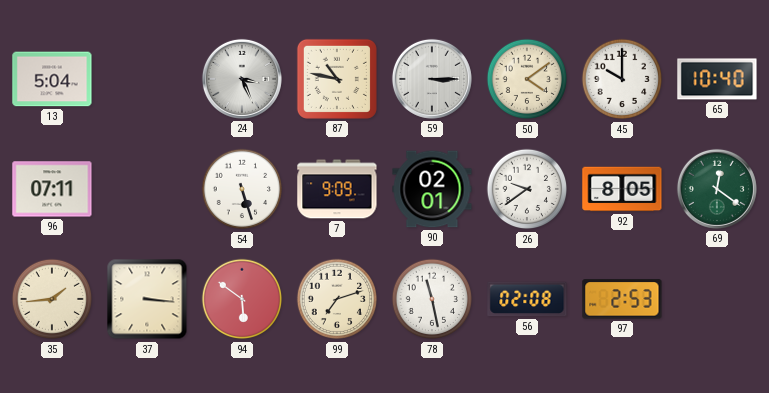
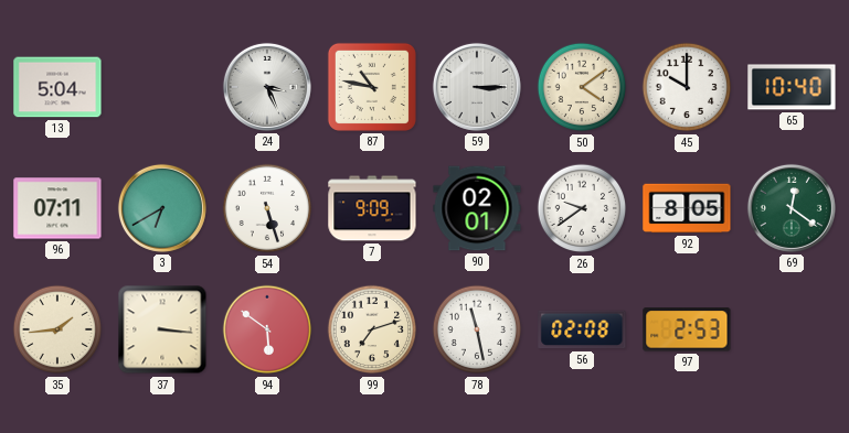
3: none -> 6:40
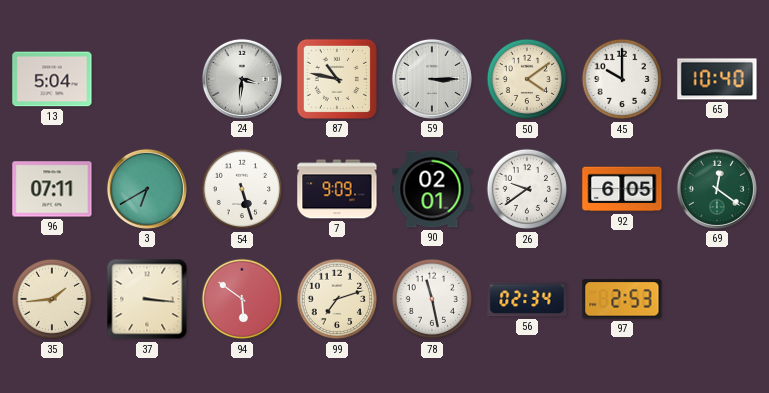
24: 3:26 -> 3:31
92: 8:05 -> 6:05
56: 02:08 -> 02:34
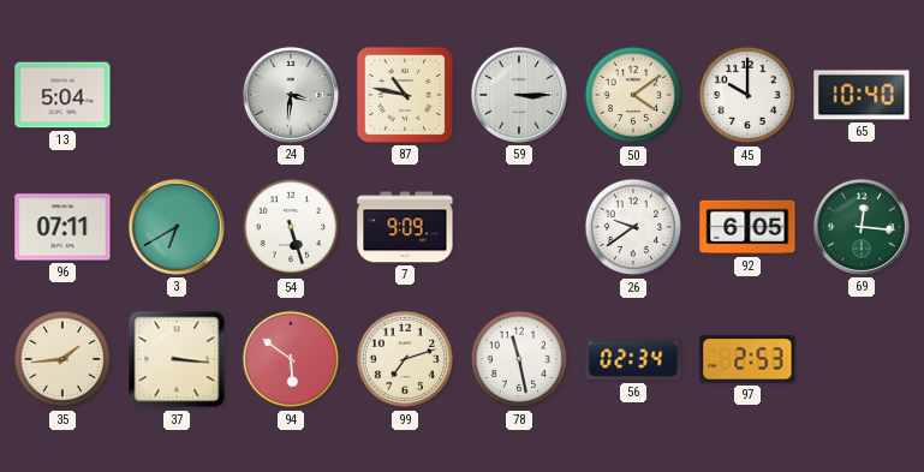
90: 02:01 -> none
69: 12:21 -> 12:16
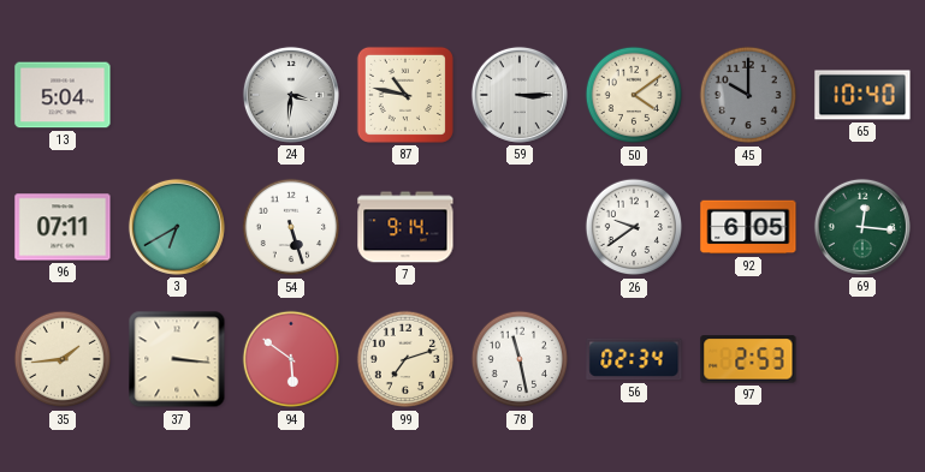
45 dial: white -> grey
7: 9:09 -> 9:14
